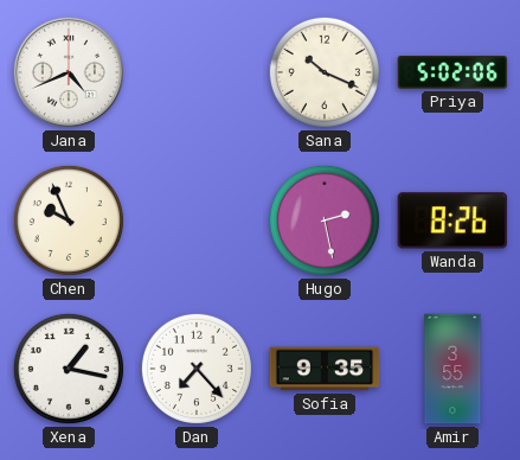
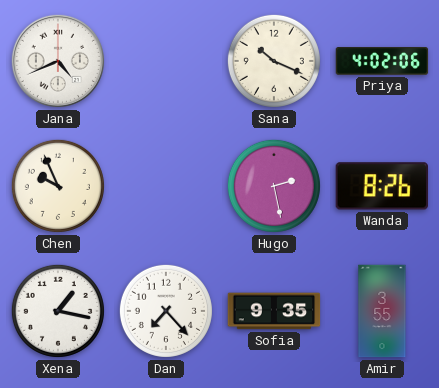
Priya: 5:02 -> 4:02
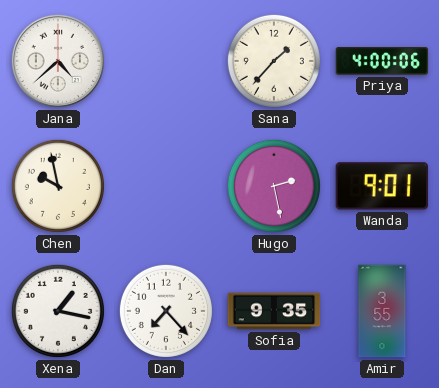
Jana: 4:41 -> 4:38
Sana: 10:19 -> 1:37
Priya: 4:02 -> 4:00
Chen: 9:56 -> 9:58
Wanda: 8:26 -> 9:01
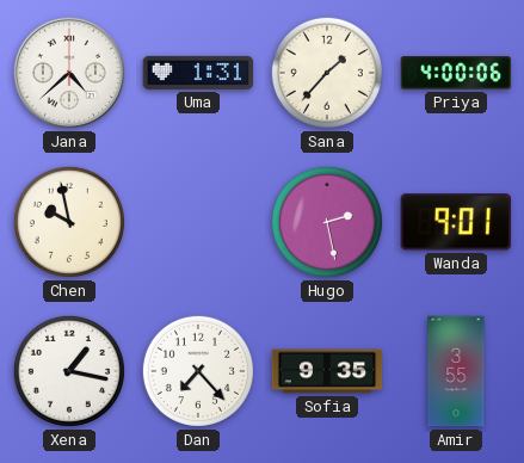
Uma: none -> 1:31
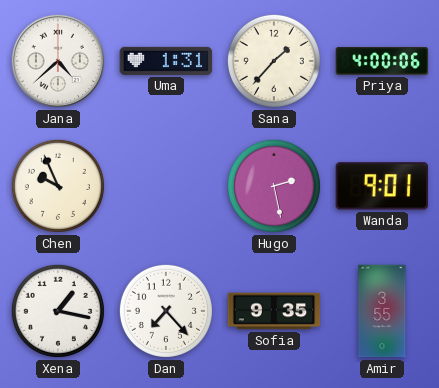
Chen: 9:58 -> 9:56
